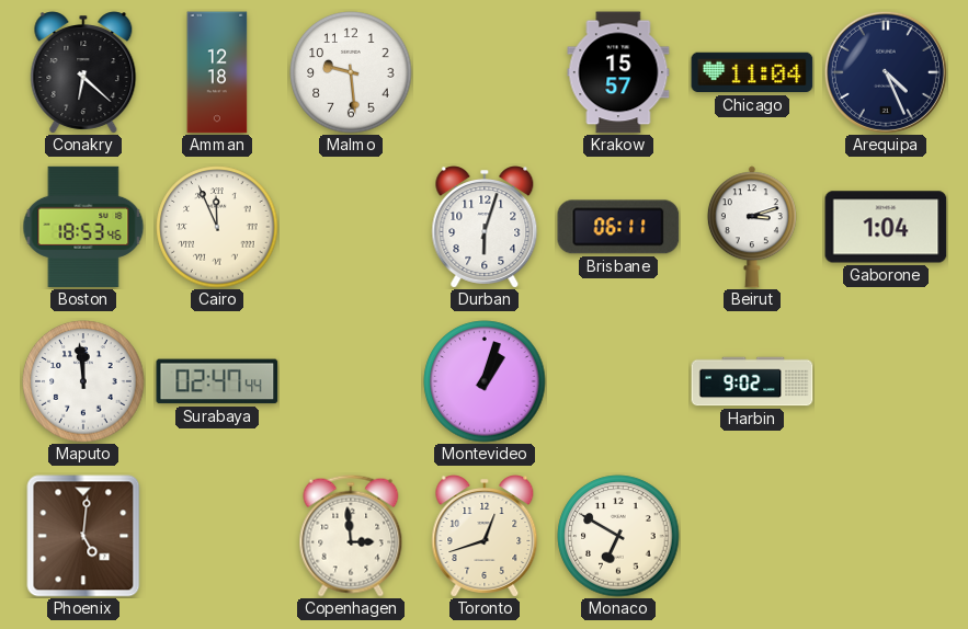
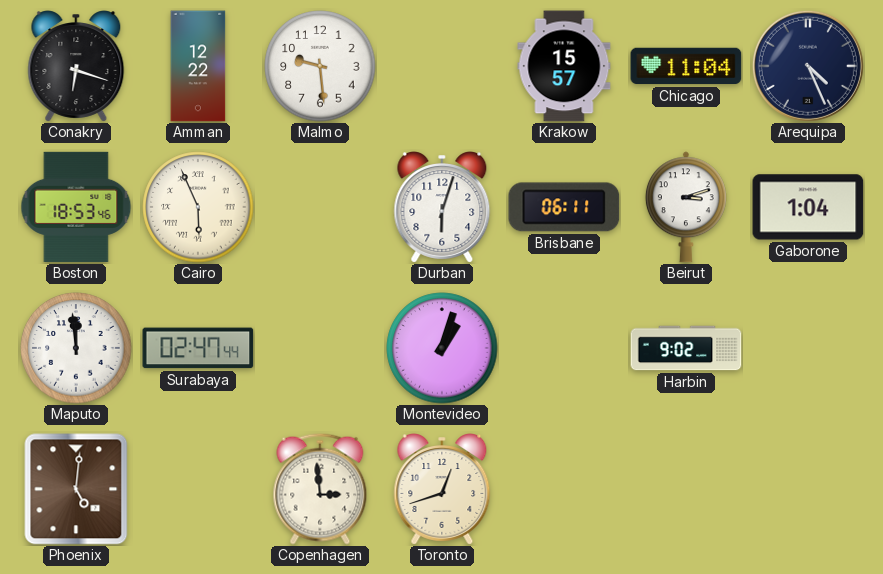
Conakry: 6:22 -> 6:18
Amman: 12:18 -> 12:22
Cairo: 11:56 -> 5:56
Monaco: 6:50 -> none
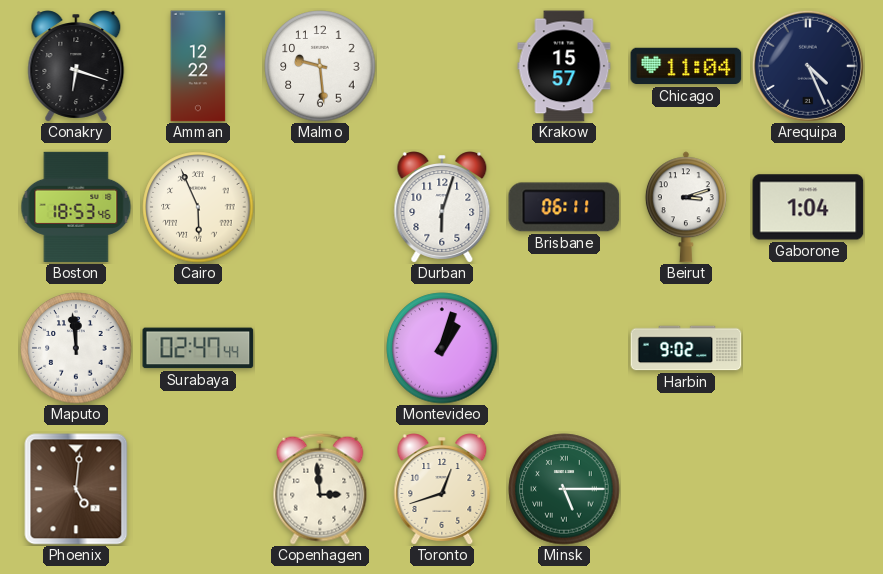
Minsk: none -> 5:15
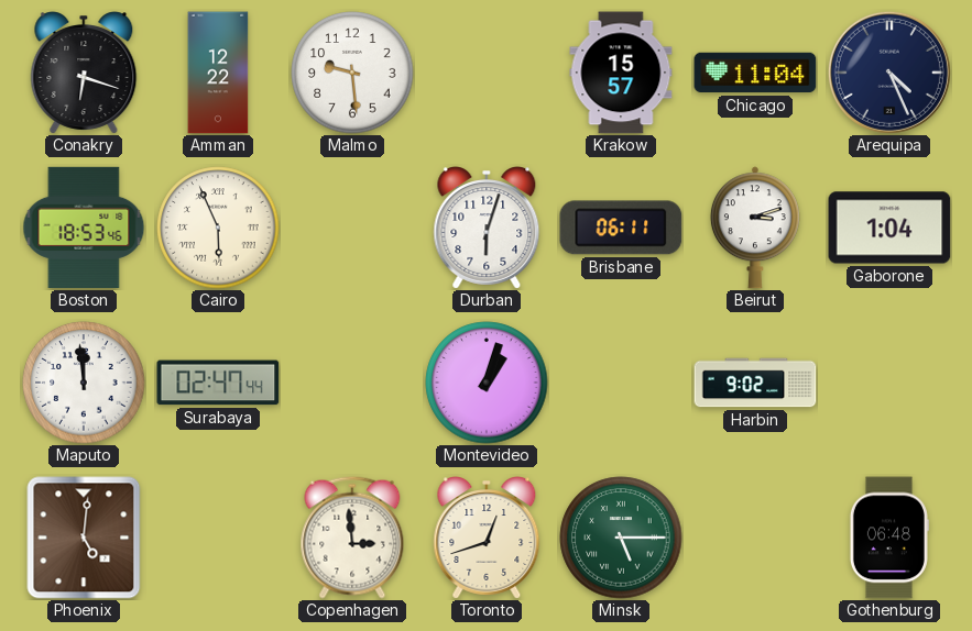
Gothenburg: none -> 06:48
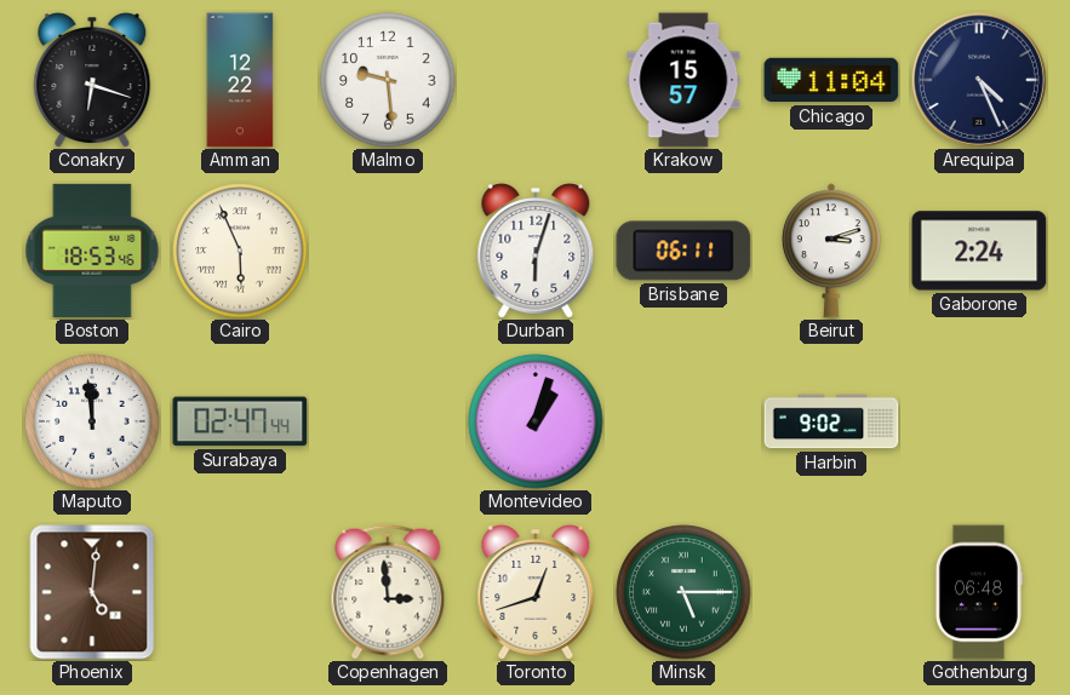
Gaborone: 1:04 -> 2:24
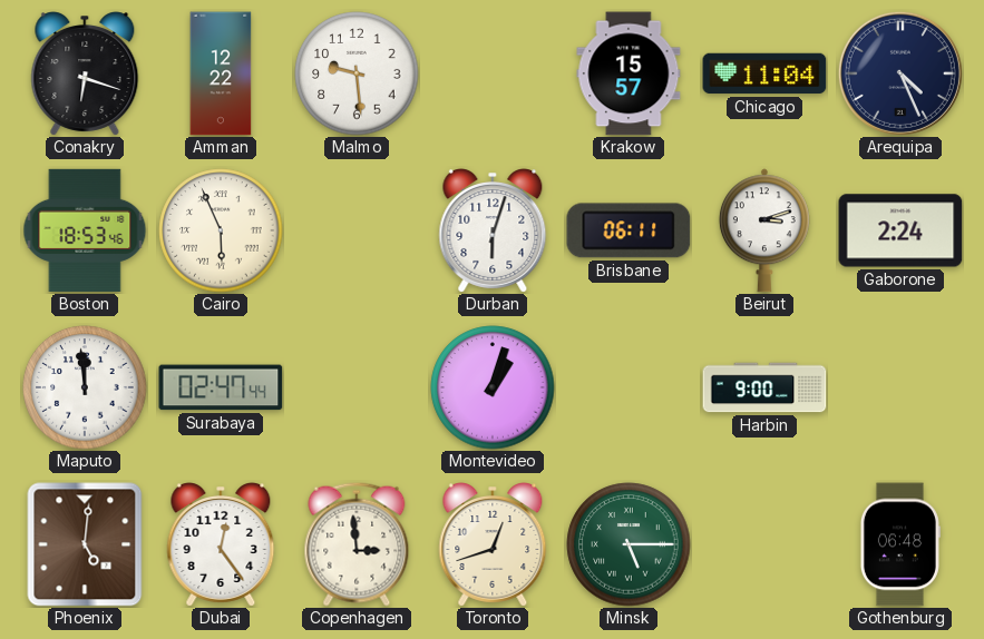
Harbin: 9:02 -> 9:00
Dubai: none -> 12:24
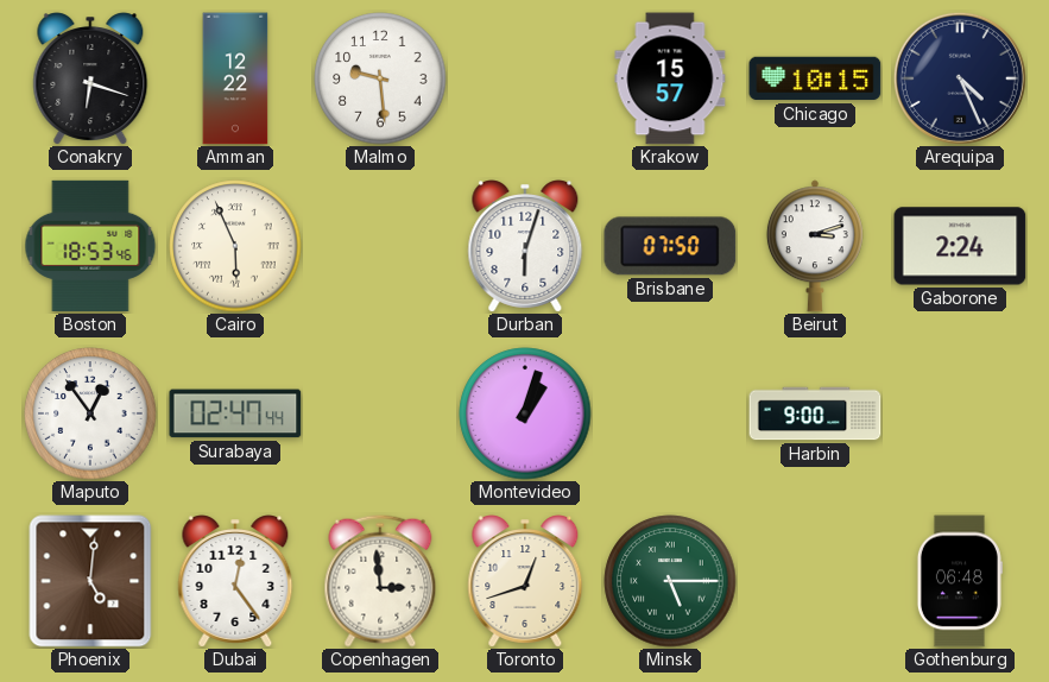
Chicago: 11:04 -> 10:15
Brisbane: 06:11 -> 07:50
Maputo: 11:59 -> 12:54
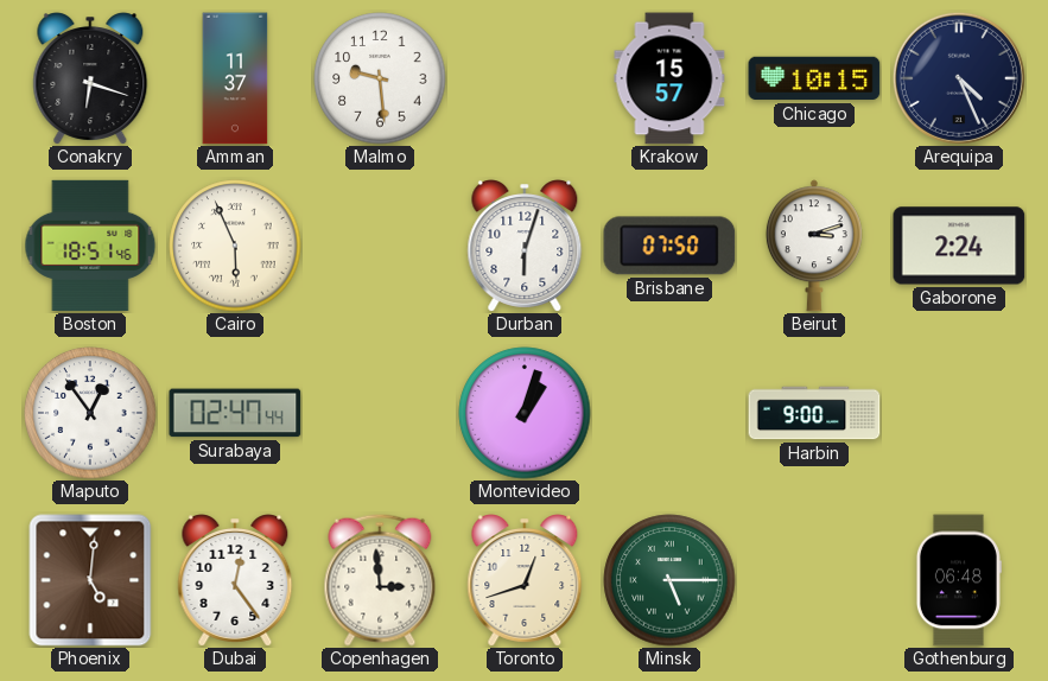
Amman: 12:22 -> 11:37
Boston: 18:53 -> 18:51
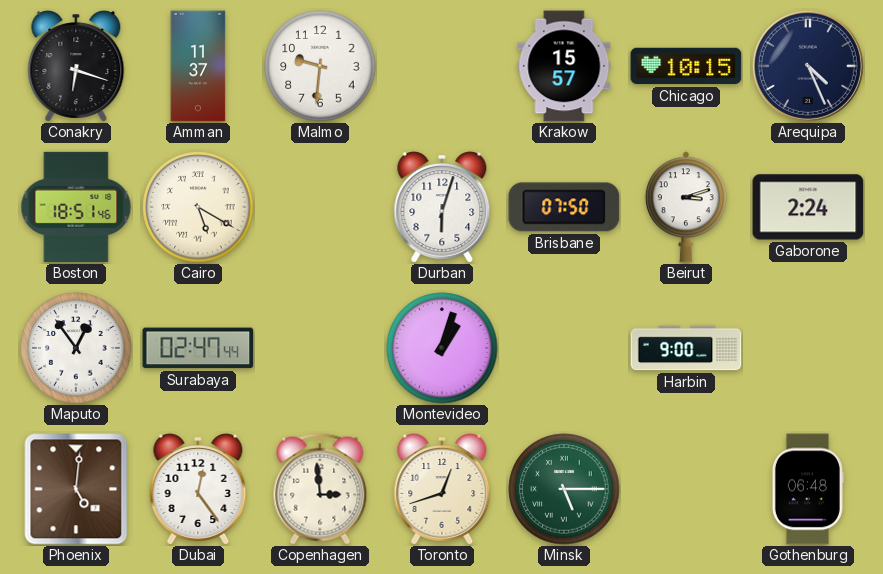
Malmo: 9:29 -> 9:31
Cairo: 5:56 -> 5:20
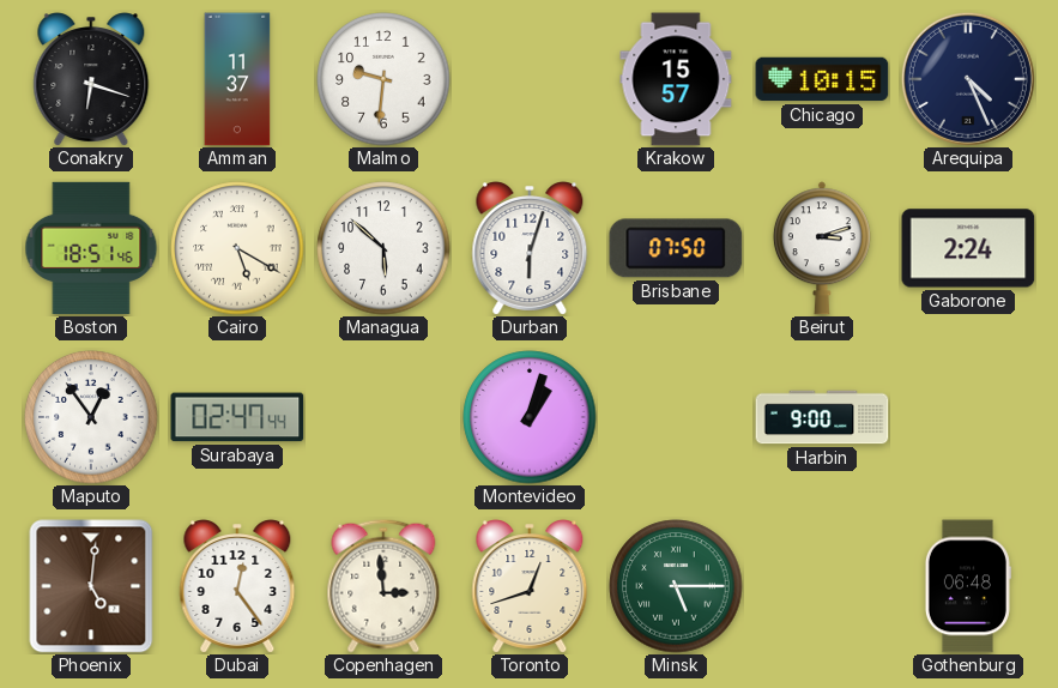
Managua: none -> 5:52
